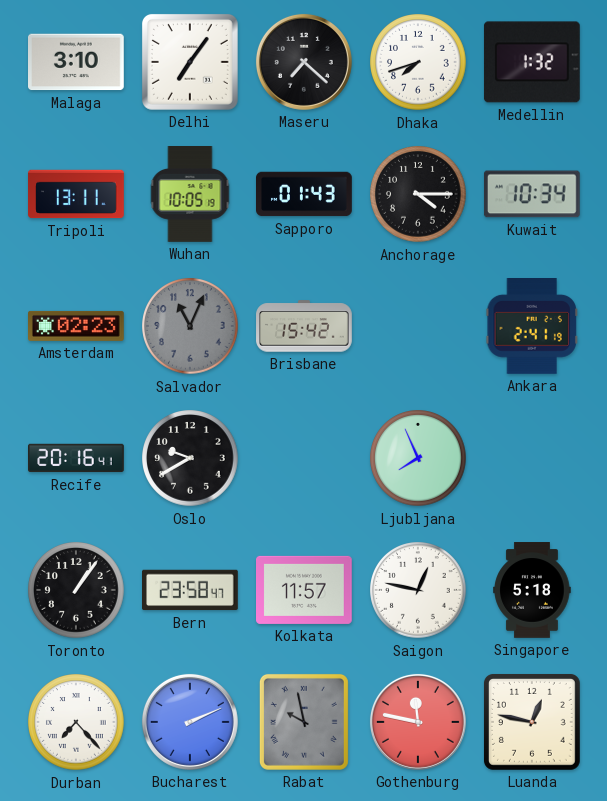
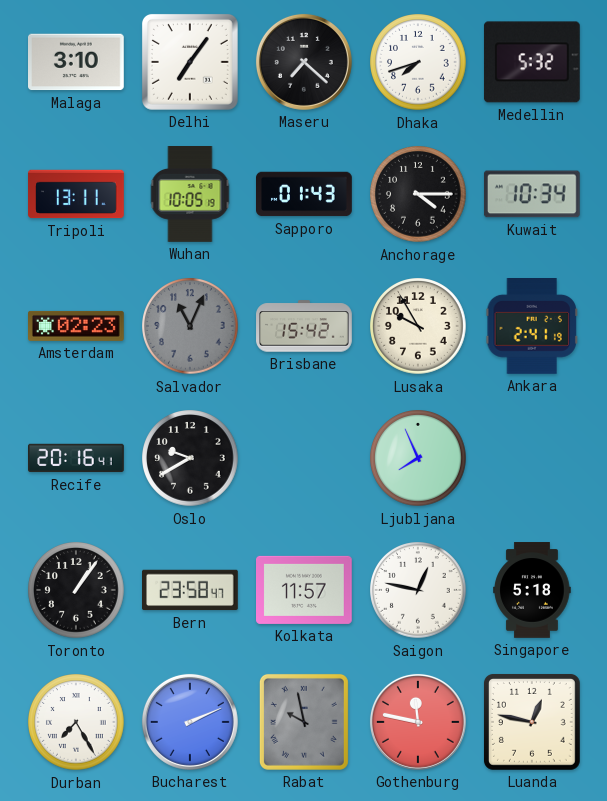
Medellin: 1:32 -> 5:32
Lusaka: none -> 9:55
Durban: 7:23 -> 7:25
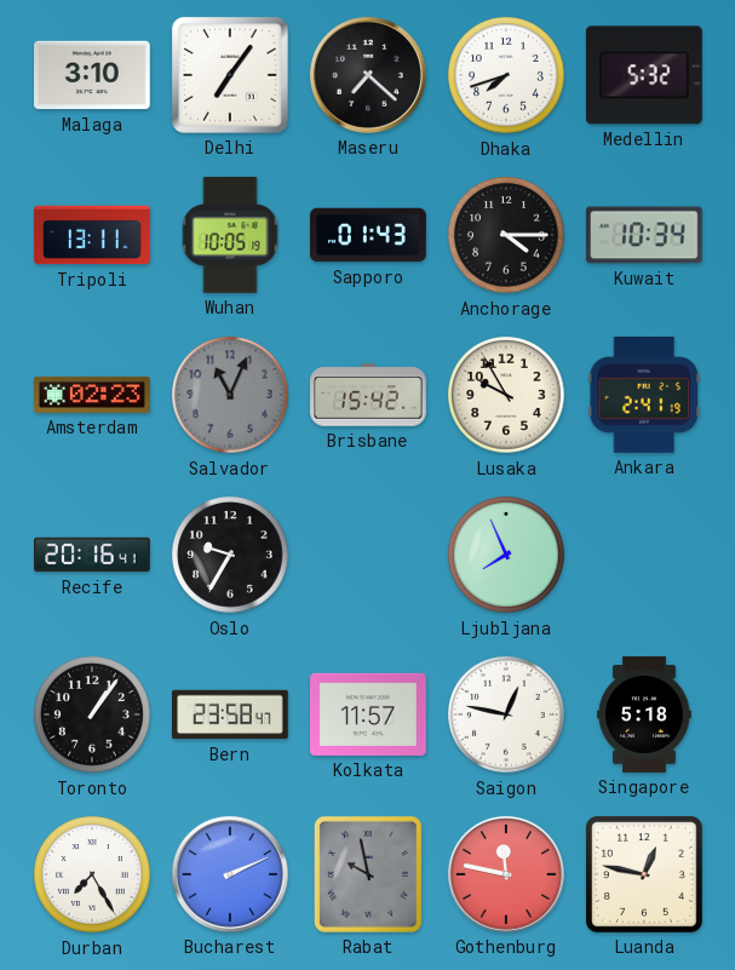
Oslo: 9:40 -> 9:35
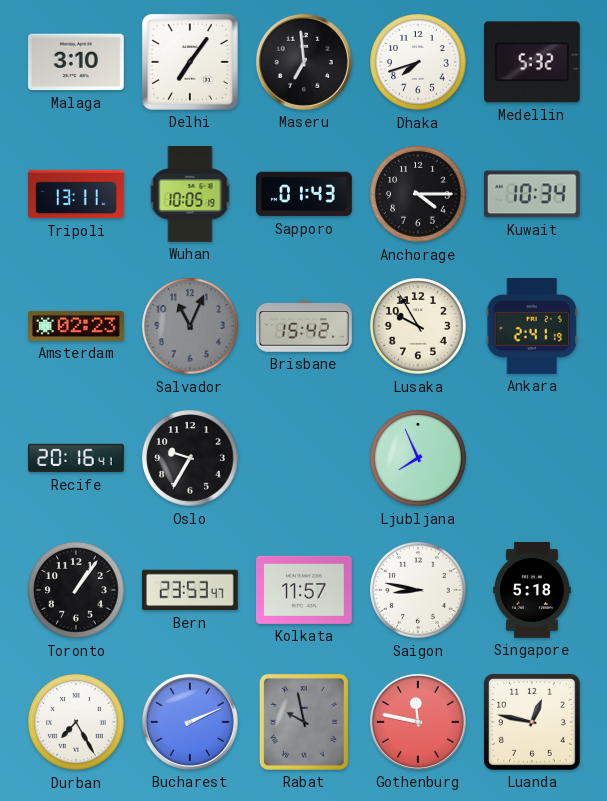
Maseru: 7:22 -> 6:59
Bern: 23:58 -> 23:53
Saigon: 12:47 -> 8:47
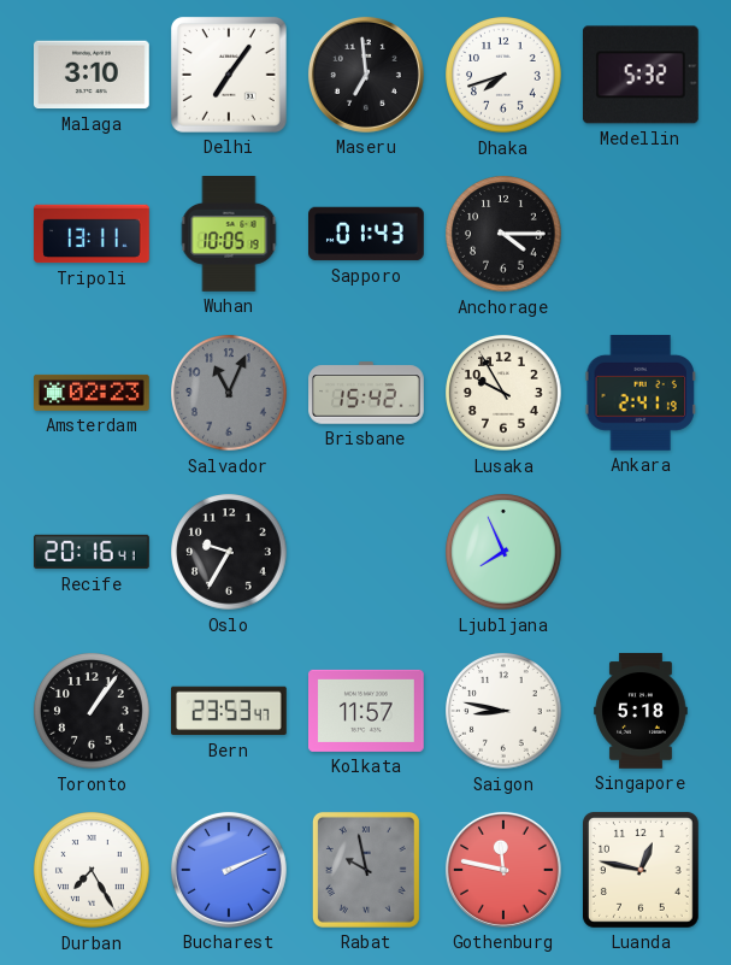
Kuwait: 10:34 -> none
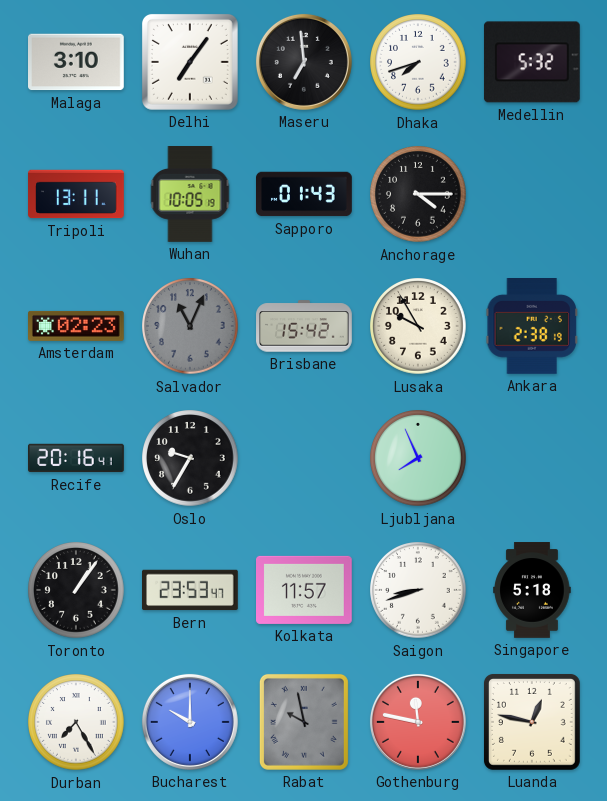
Ankara: 2:41 -> 2:38
Saigon: 8:47 -> 8:42
Bucharest: 2:11 -> 10:00
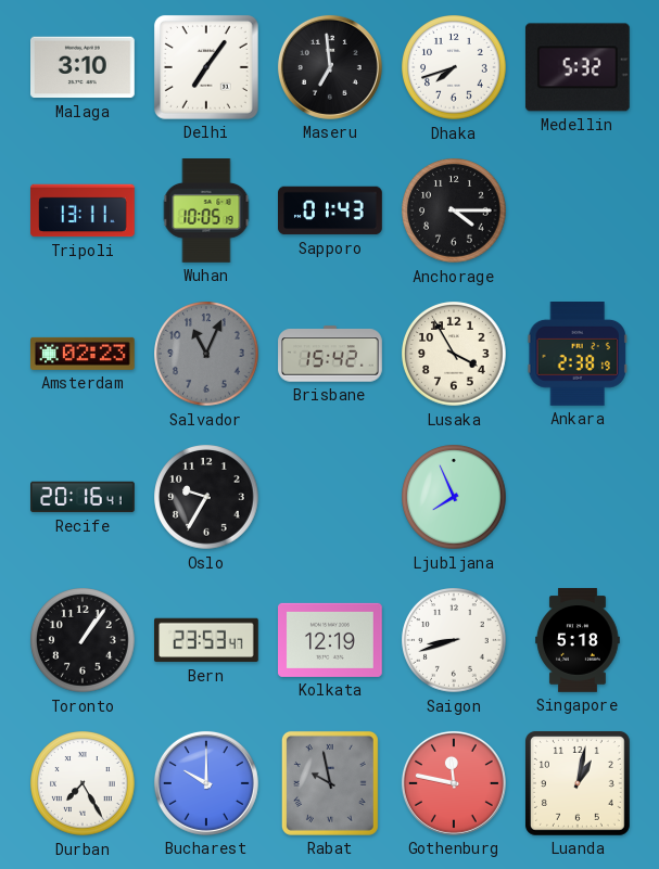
Lusaka: 9:55 -> 3:55
Kolkata: 11:57 -> 12:19
Luanda: 12:47 -> 1:02
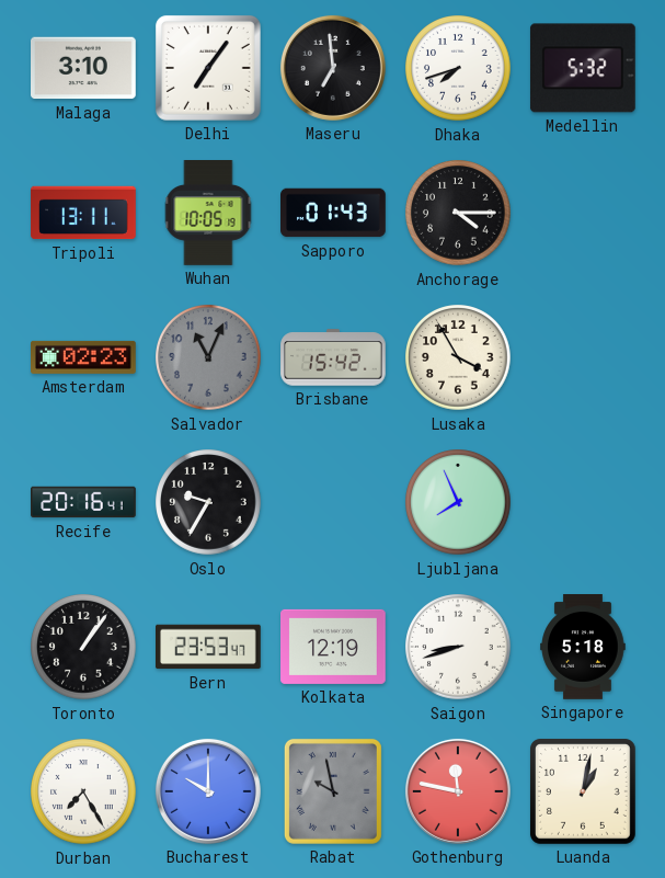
Ankara: 2:38 -> none
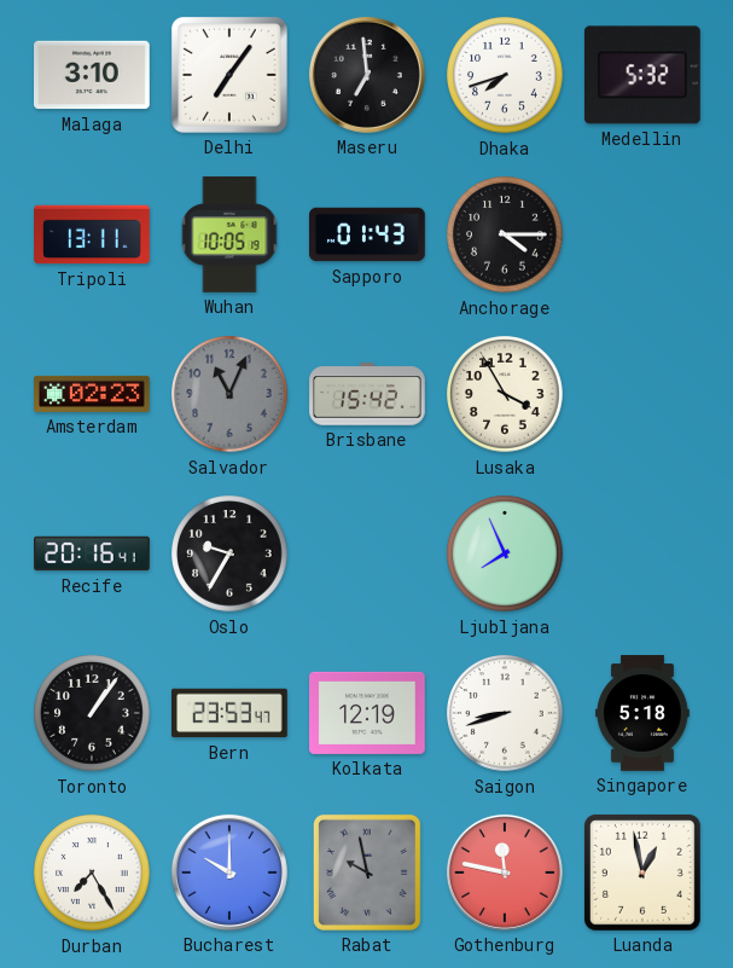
Luanda: 1:02 -> 12:58
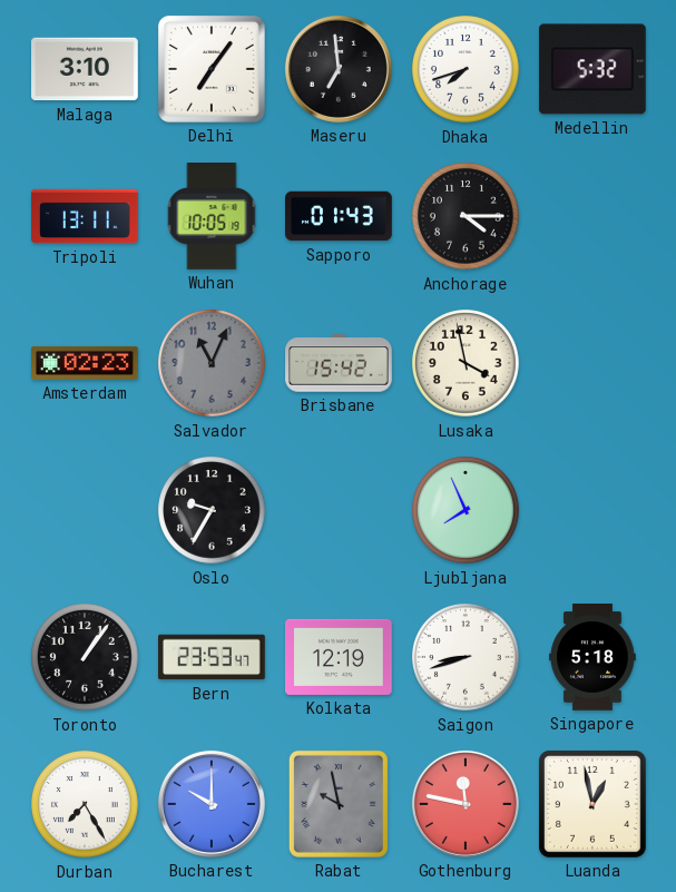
Lusaka: 3:55 -> 3:58
Recife: 20:16 -> none
